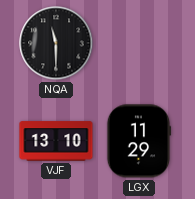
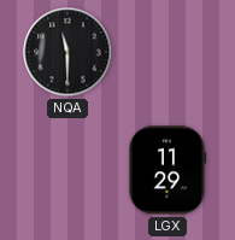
VJF: 13:10 -> none
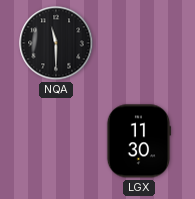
LGX: 11:29 -> 11:30
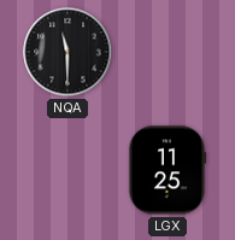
LGX: 11:30 -> 11:25
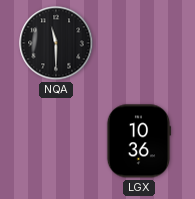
LGX: 11:25 -> 10:36
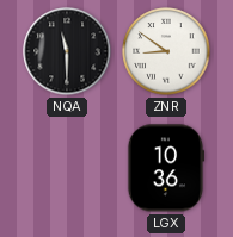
ZNR: none -> 8:51
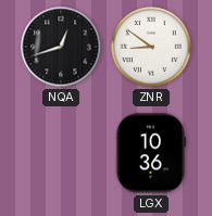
NQA: 11:30 -> 12:42
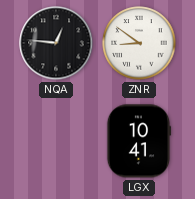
NQA: 12:42 -> 12:46
LGX: 10:36 -> 10:41
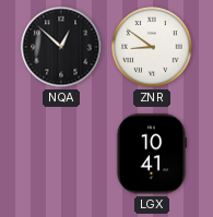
NQA: 12:46 -> 12:52
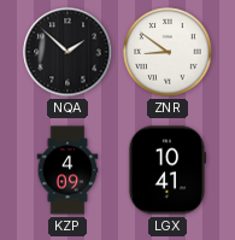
NQA: 12:52 -> 1:52
KZP: none -> 4:09
